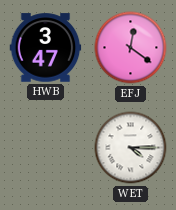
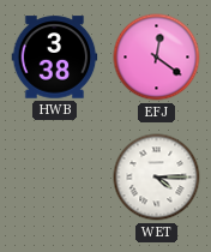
HWB: 3:47 -> 3:38
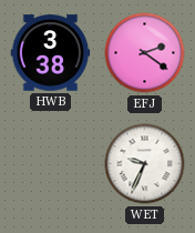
EFJ: 12:21 -> 2:21
WET: 4:15 -> 9:34
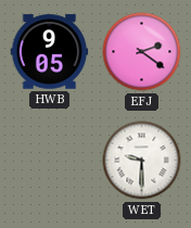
HWB: 3:38 -> 9:05
WET: 9:34 -> 9:30
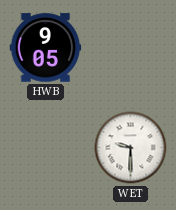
EFJ: 2:21 -> none
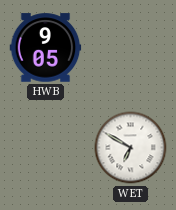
WET: 9:30 -> 6:50
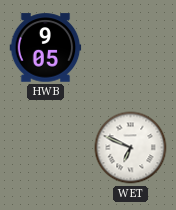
WET: 6:50 -> 6:49
